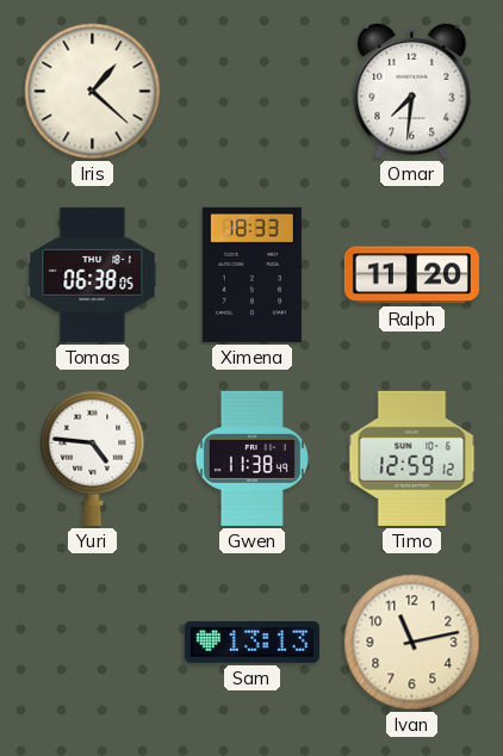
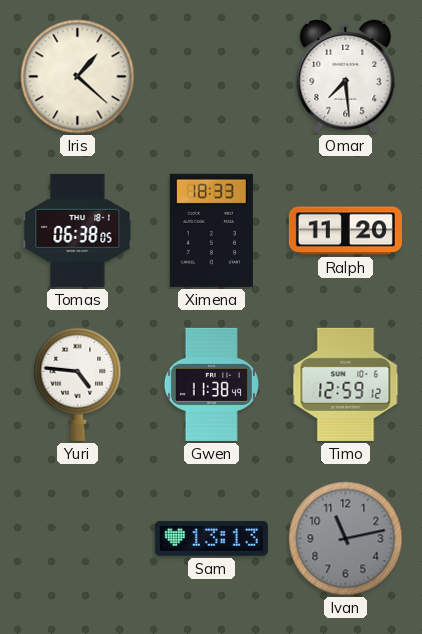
Omar: 7:31 -> 7:29
Ivan dial: cream -> grey
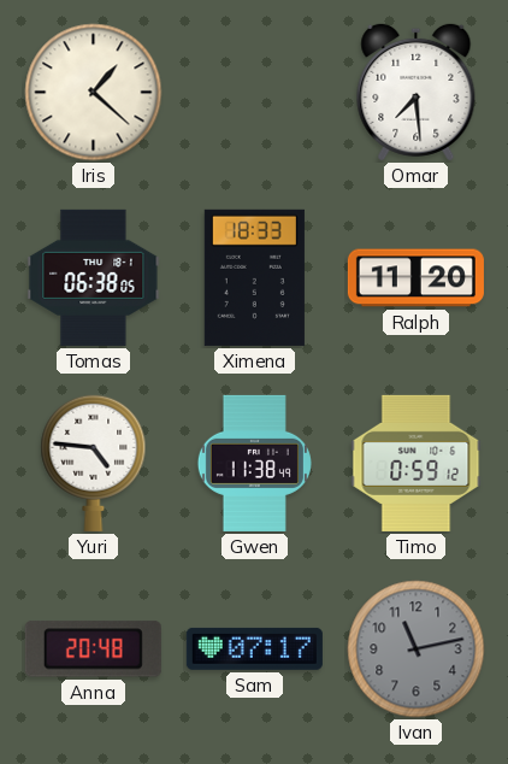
Timo: 12:59 -> 0:59
Anna: none -> 20:48
Sam: 13:13 -> 07:17
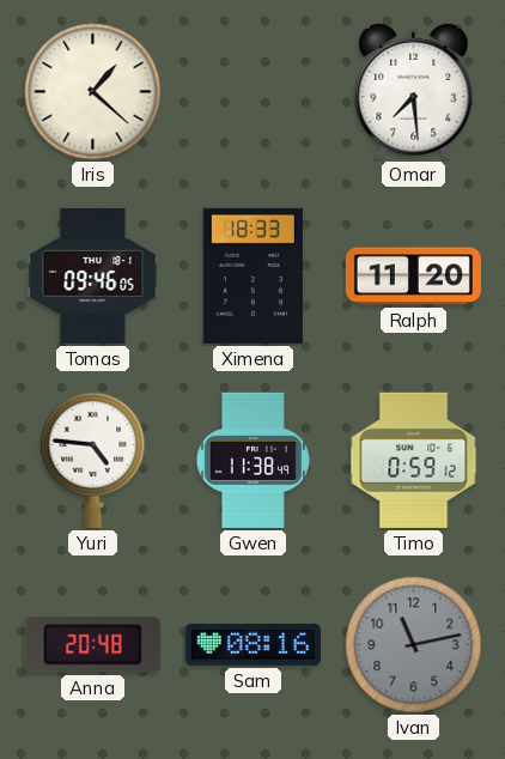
Tomas: 06:38 -> 09:46
Sam: 07:17 -> 08:16
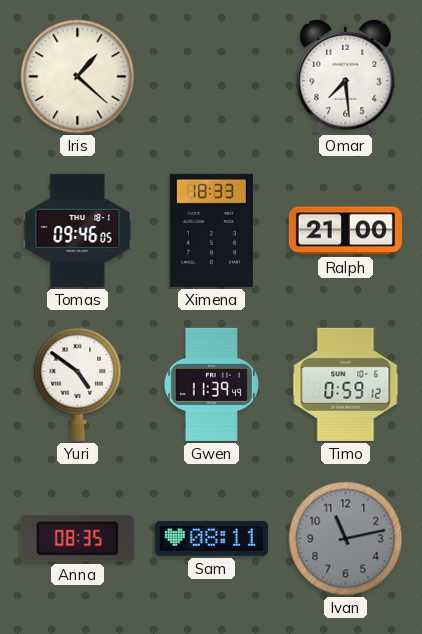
Ralph: 11:20 -> 21:00
Yuri: 4:46 -> 4:51
Gwen: 11:38 -> 11:39
Anna: 20:48 -> 08:35
Sam: 08:16 -> 08:11
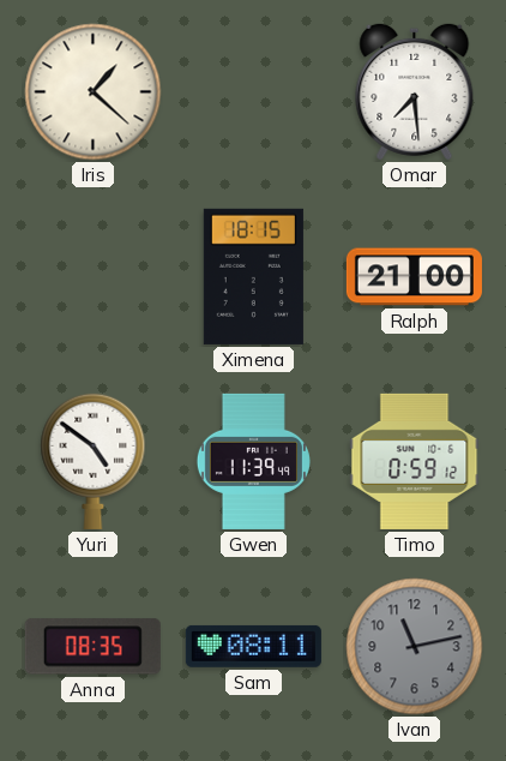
Tomas: 09:46 -> none
Ximena: 18:33 -> 18:15
